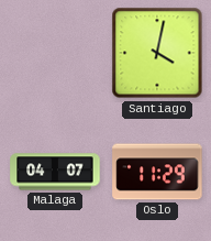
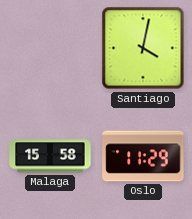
Malaga: 04:07 -> 15:58
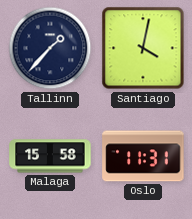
Tallinn: none -> 1:37
Oslo: 11:29 -> 11:31
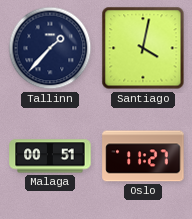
Malaga: 15:58 -> 00:51
Oslo: 11:31 -> 11:27
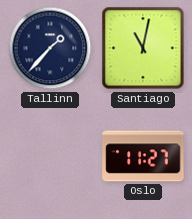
Santiago: 4:02 -> 11:02
Malaga: 00:51 -> none
